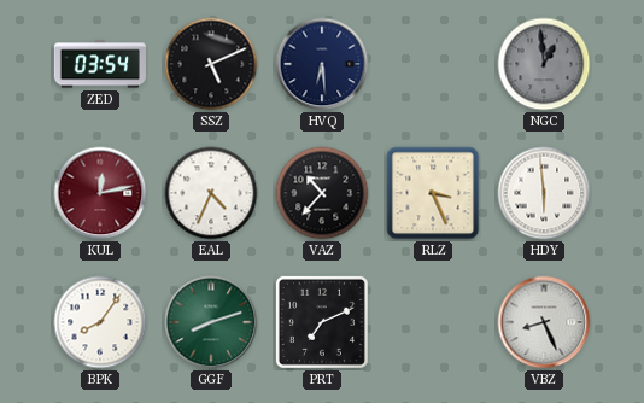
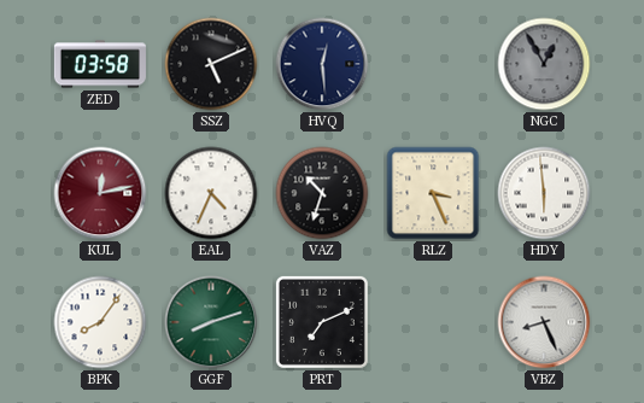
ZED: 03:54 -> 03:58
HVQ: 6:29 -> 12:29
NGC: 12:59 -> 12:55
VAZ: 10:37 -> 10:33
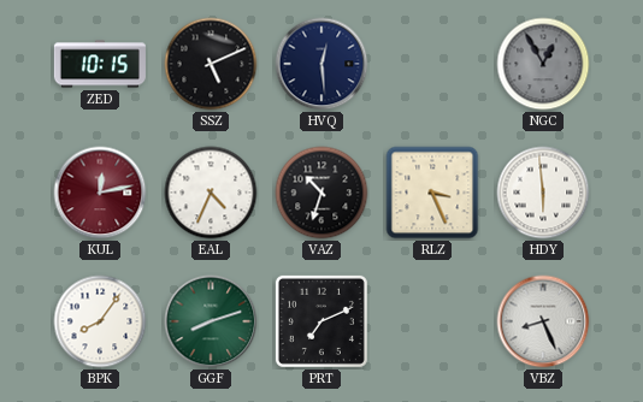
ZED: 03:58 -> 10:15
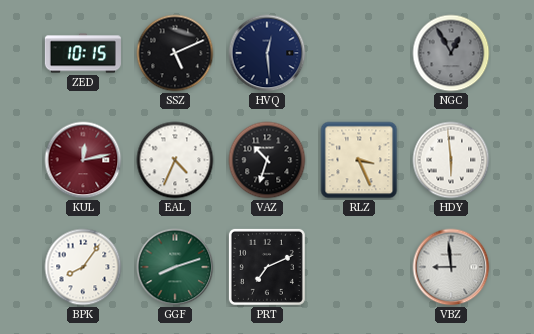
VBZ: 8:26 -> 8:59
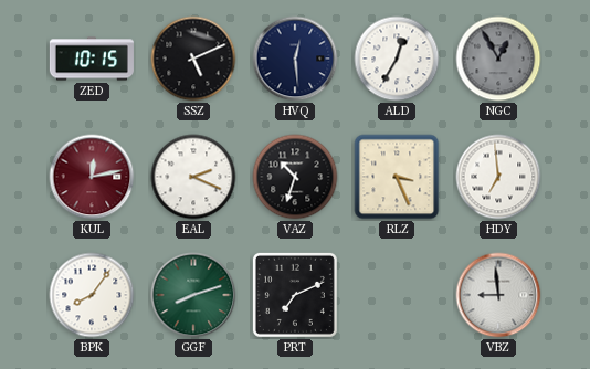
ALD: none -> 12:35
EAL: 4:34 -> 2:19
HDY: 5:59 -> 6:59
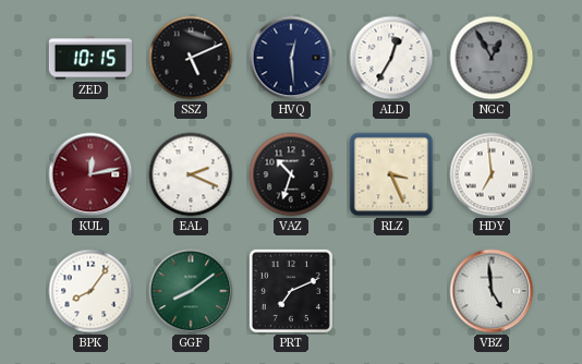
GGF: 8:12 -> 8:09
VBZ: 8:59 -> 4:59
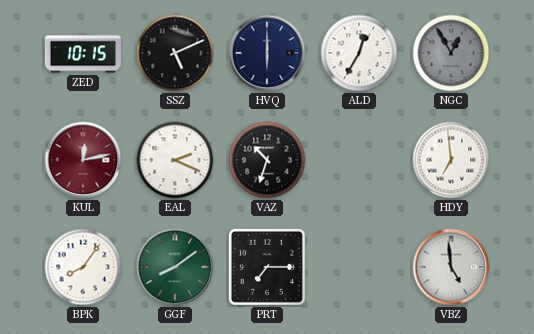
HVQ: 12:29 -> 6:00
RLZ: 3:26 -> none
PRT: 7:11 -> 7:15
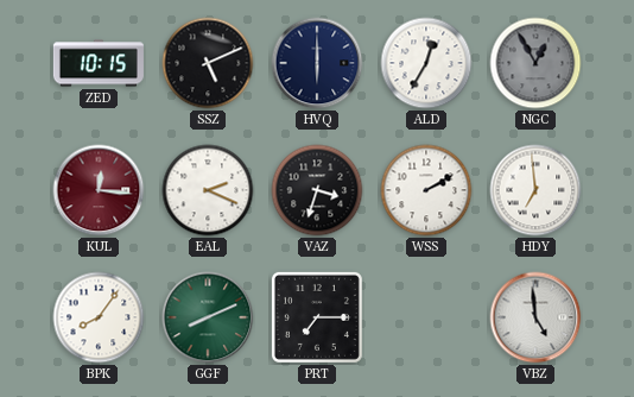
KUL: 12:13 -> 12:16
VAZ: 10:33 -> 3:33
WSS: none -> 2:10
GGF: 8:09 -> 8:11
